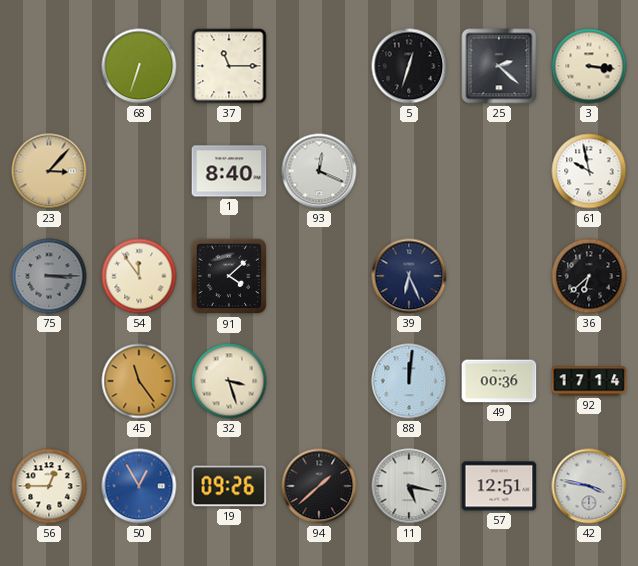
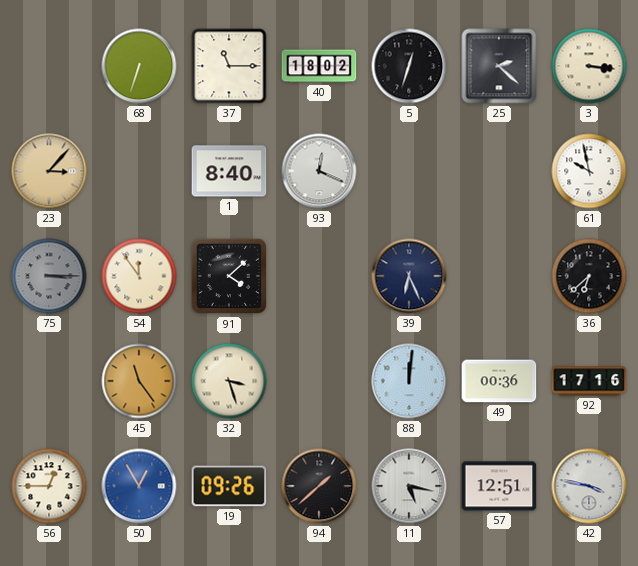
40: none -> 18:02
92: 17:14 -> 17:16
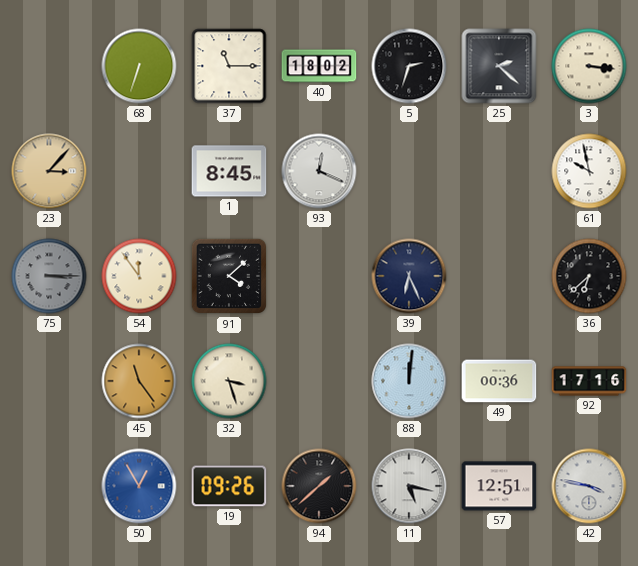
5: 12:33 -> 2:33
1: 8:40 -> 8:45
56: 12:45 -> none
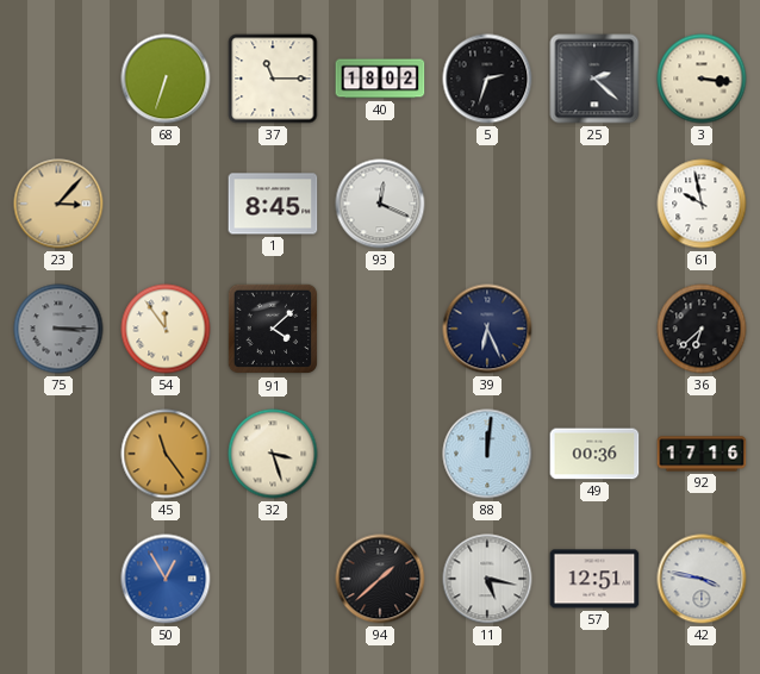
19: 09:26 -> none
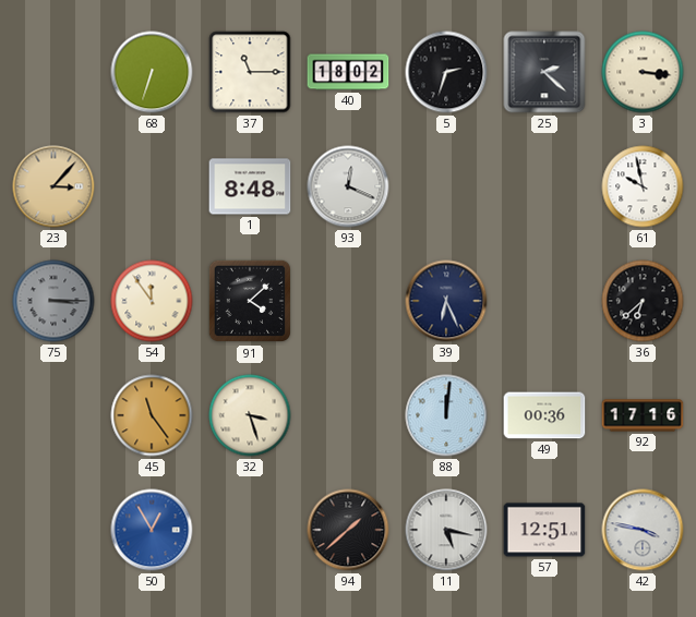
1: 8:45 -> 8:48
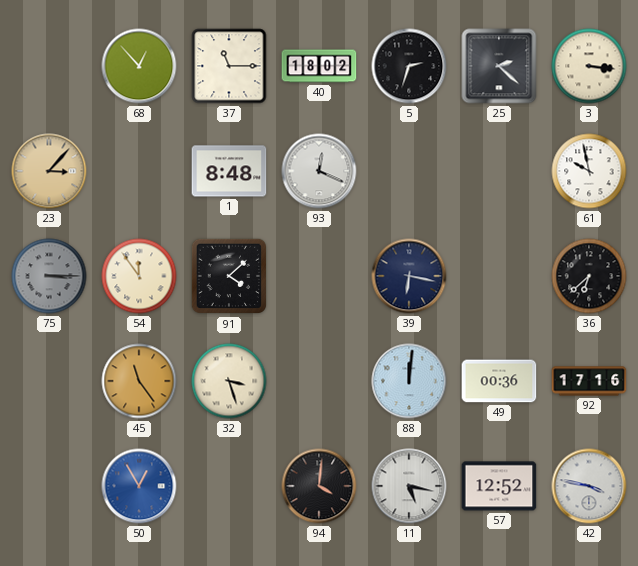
68: 6:33 -> 12:53
39: 6:26 -> 6:17
94: 1:38 -> 4:01
57: 12:51 -> 12:52
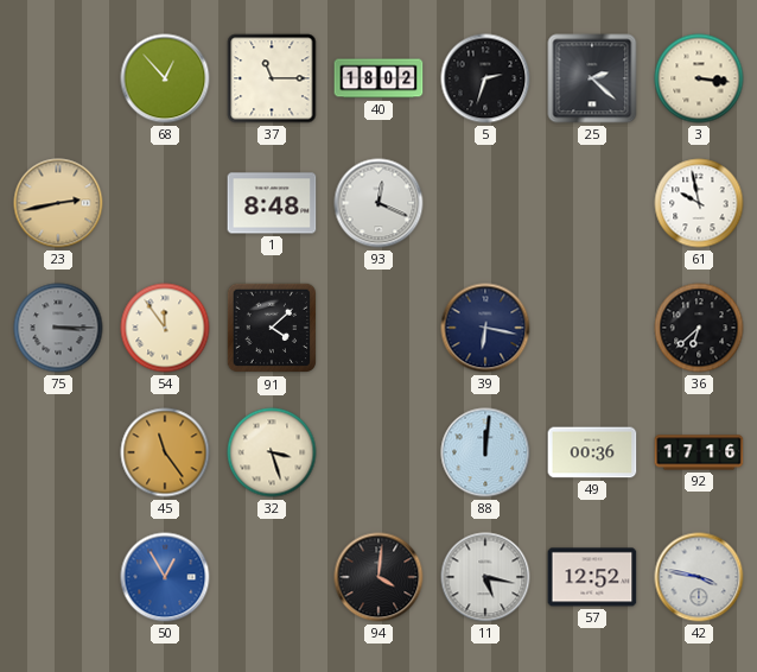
23: 3:07 -> 2:43
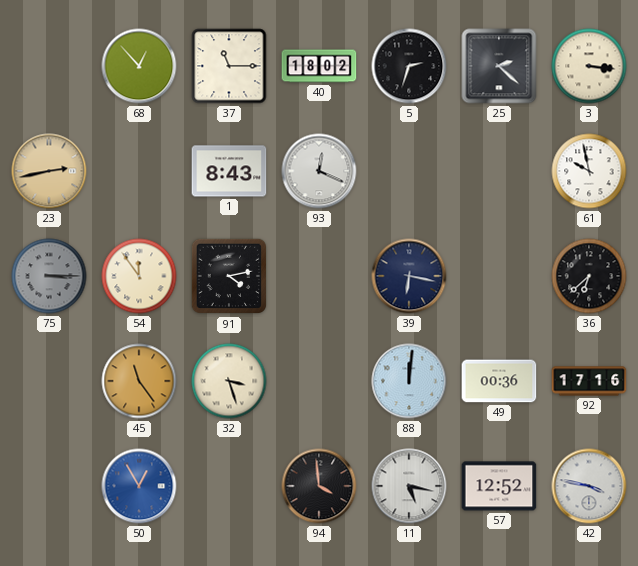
1: 8:48 -> 8:43
91: 4:08 -> 4:13
94: 4:01 -> 3:59
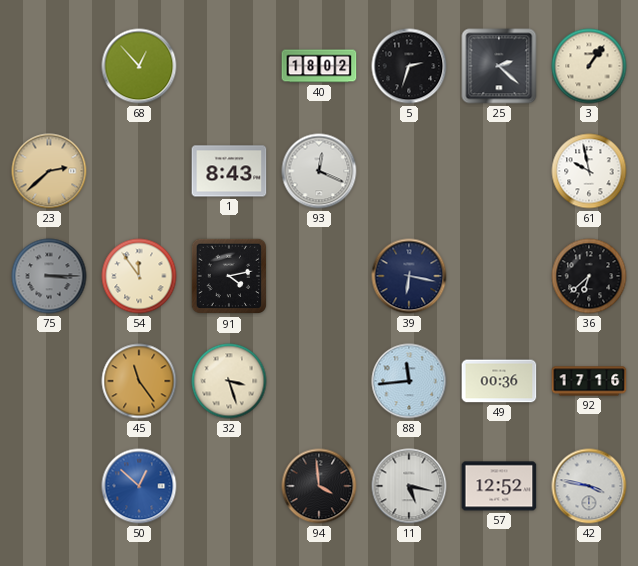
37: 11:15 -> none
3: 3:16 -> 1:06
23: 2:43 -> 2:38
88: 12:01 -> 11:44
50: 12:55 -> 12:52
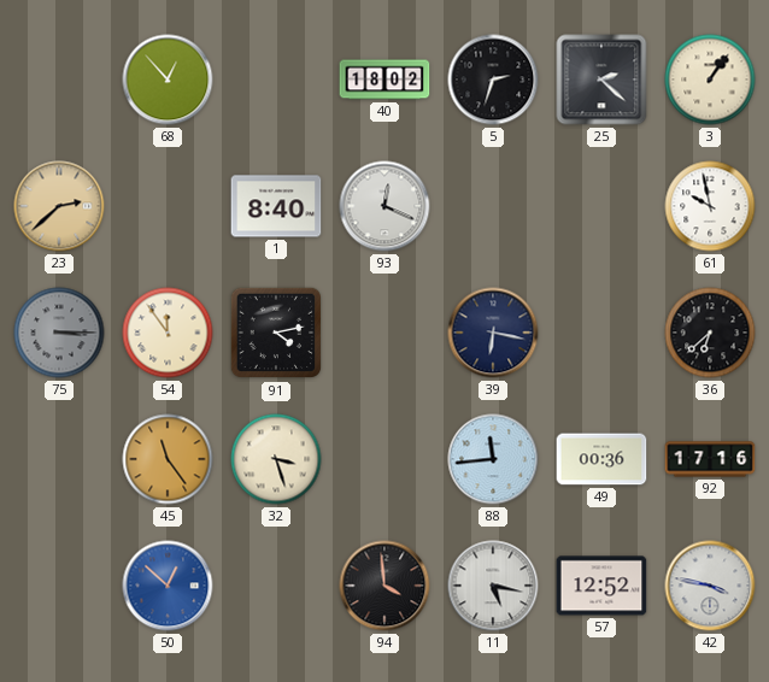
1: 8:43 -> 8:40
